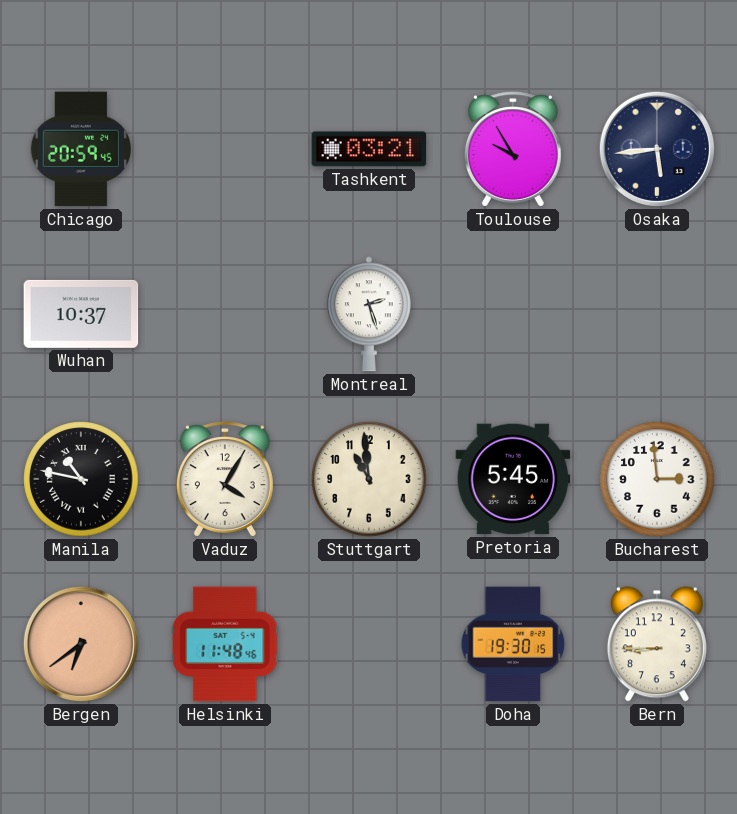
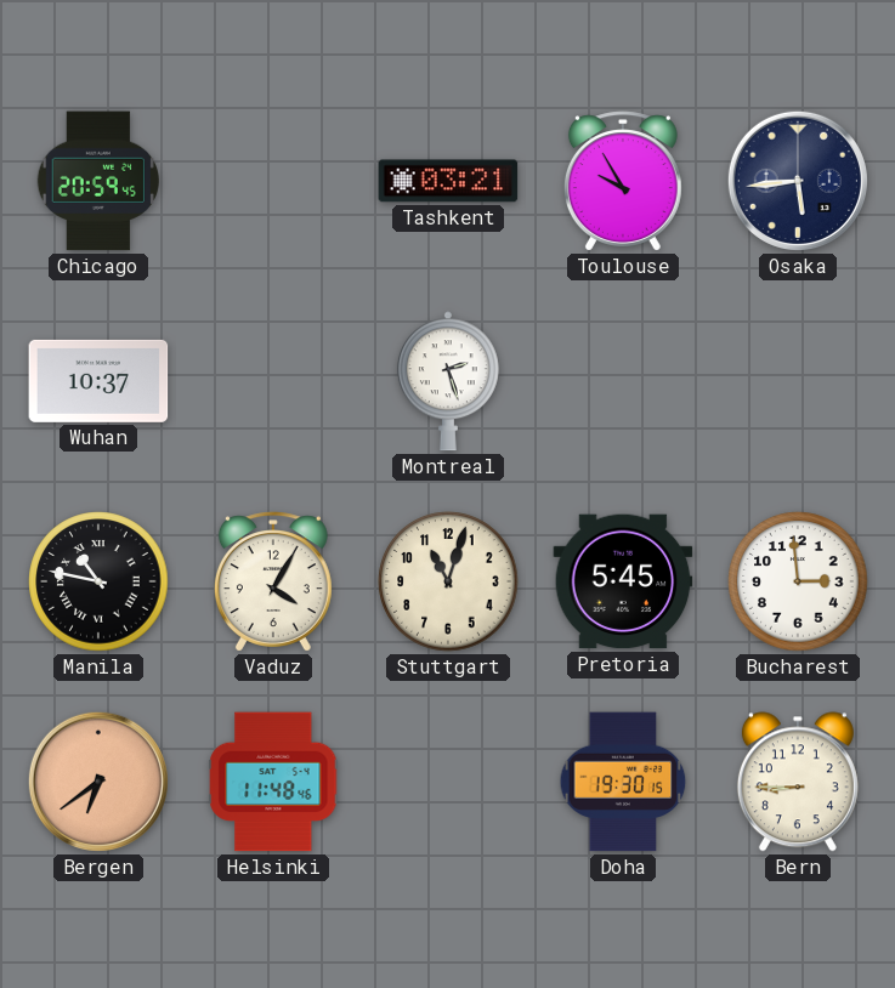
Stuttgart: 10:59 -> 11:03
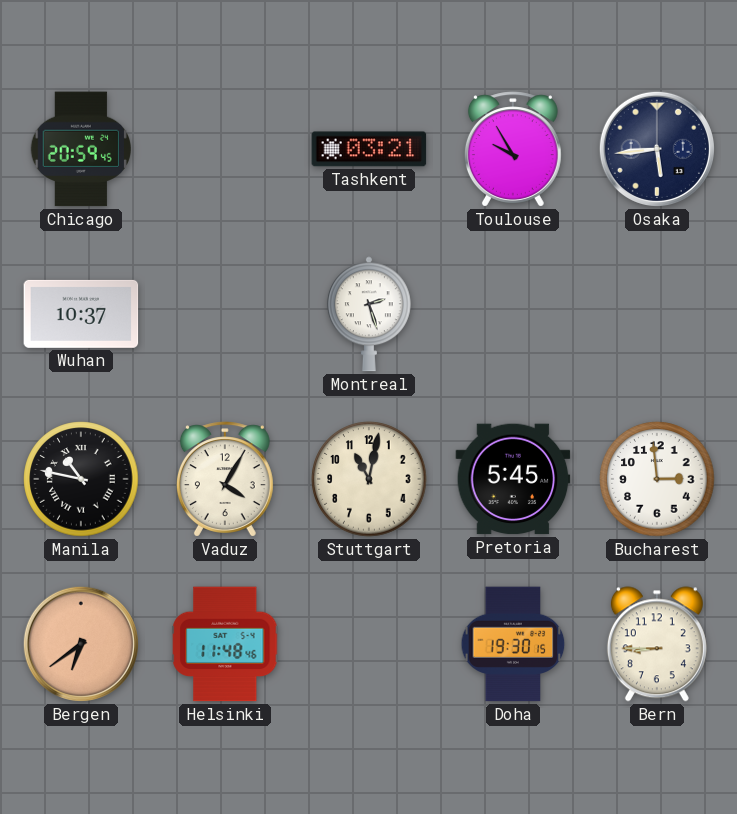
Stuttgart: 11:03 -> 11:02
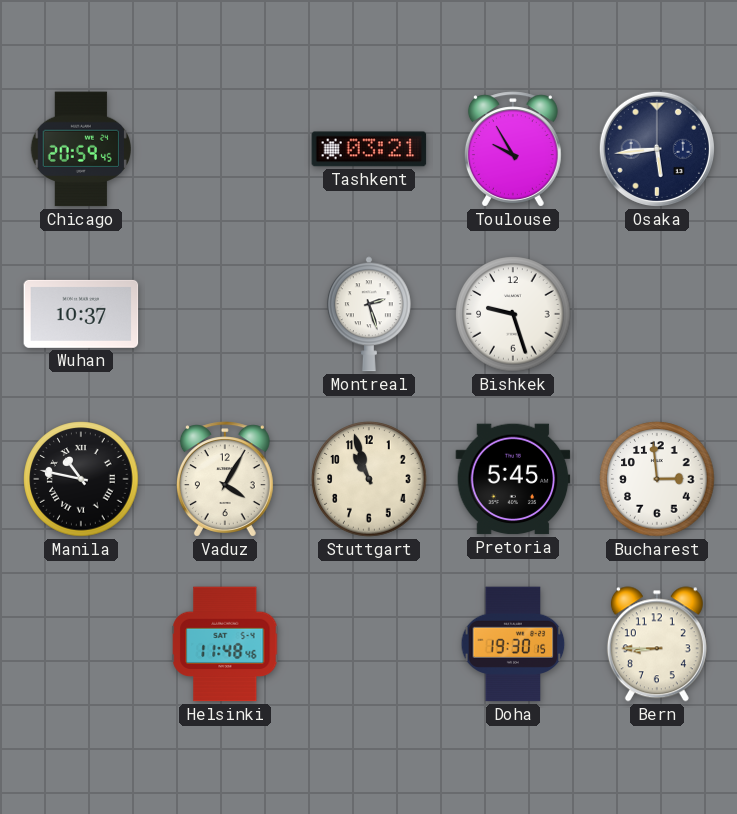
Bishkek: none -> 9:27
Stuttgart: 11:02 -> 10:57
Bergen: 6:39 -> none
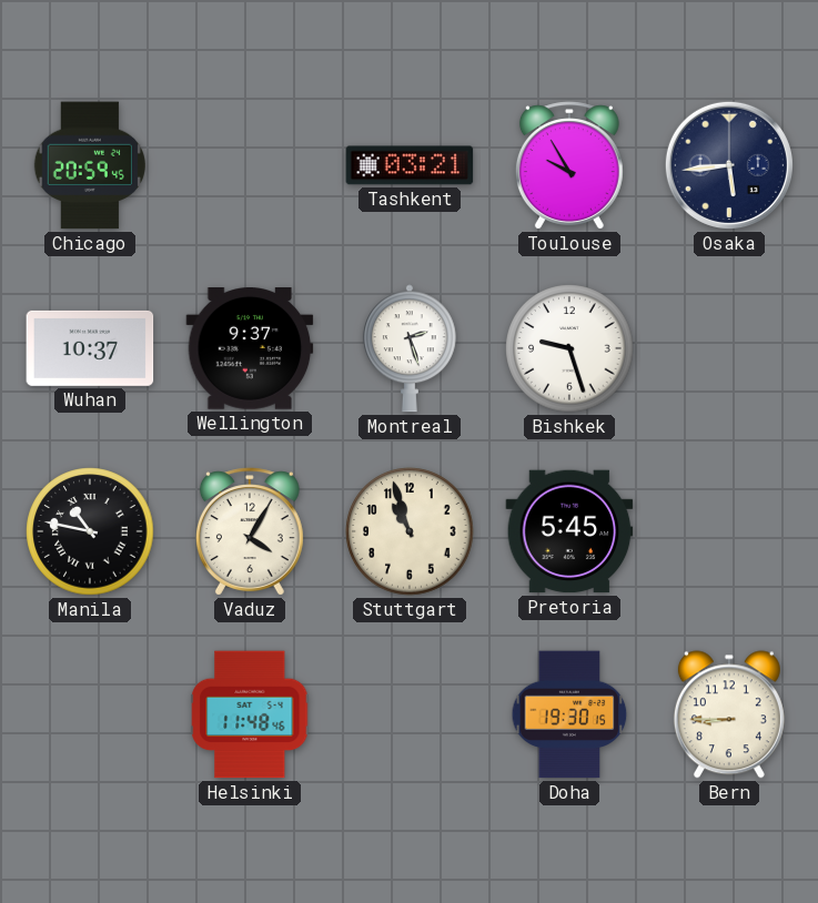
Wellington: none -> 9:37
Bucharest: 2:59 -> none
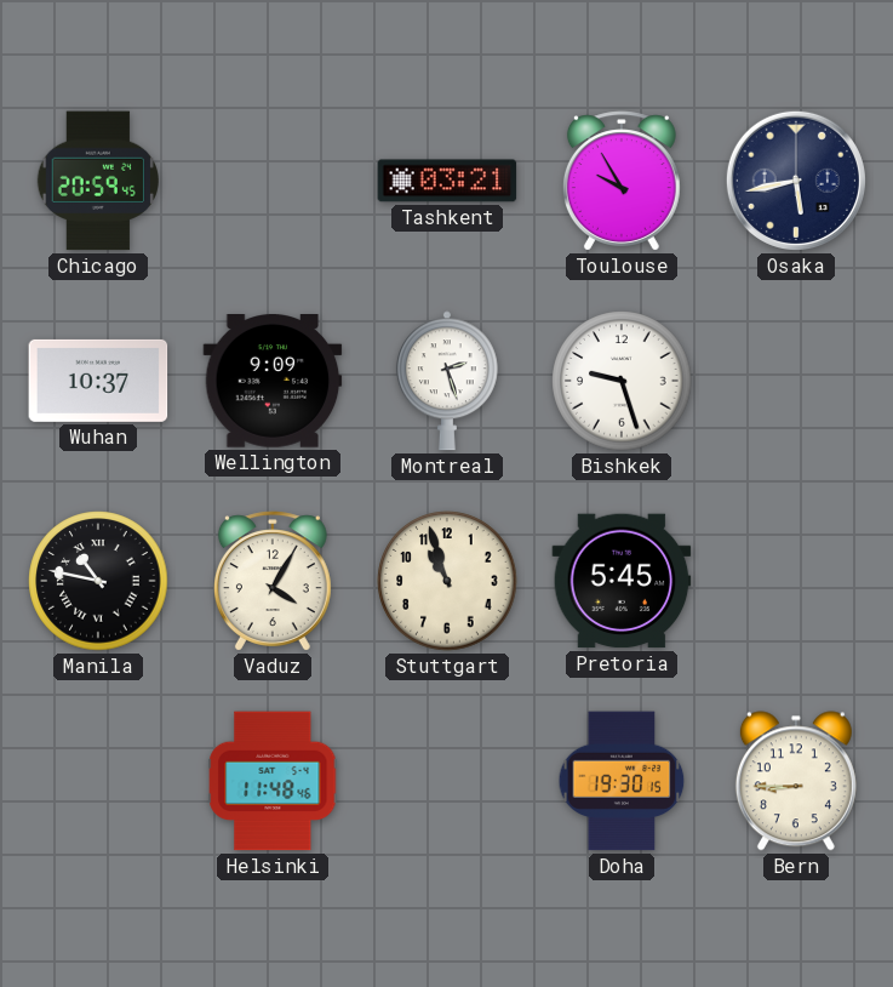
Osaka: 5:44 -> 5:43
Wellington: 9:37 -> 9:09
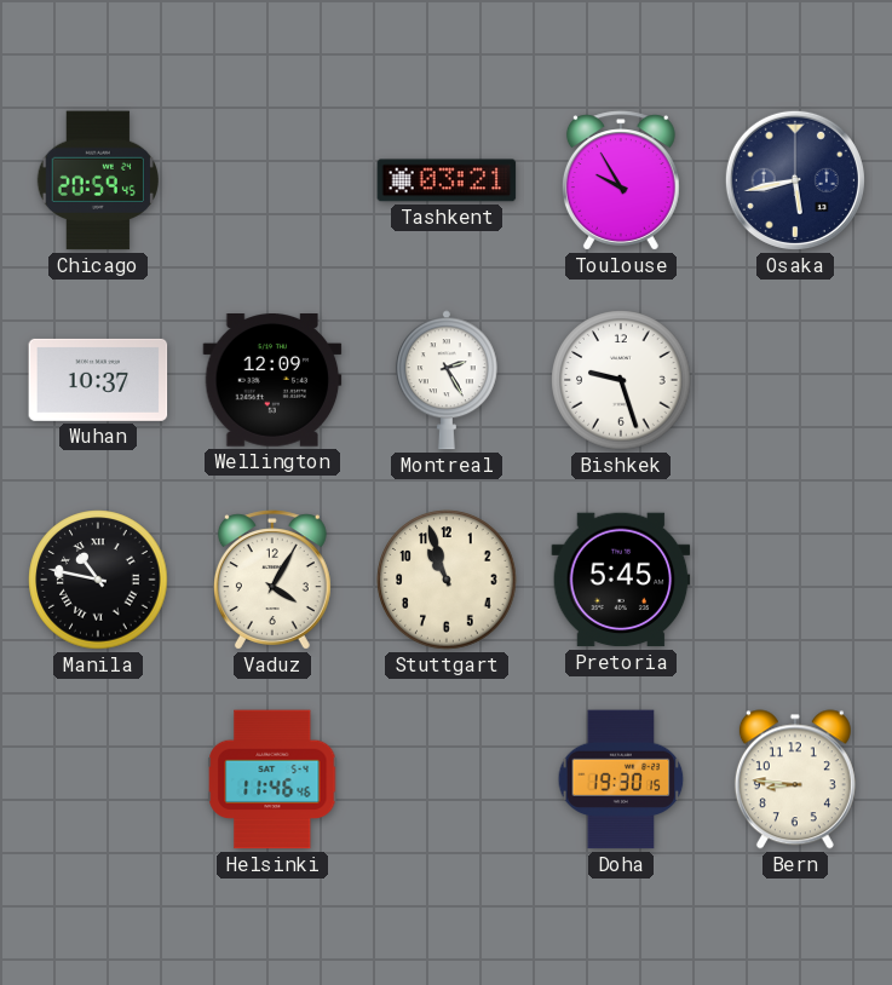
Wellington: 9:09 -> 12:09
Montreal: 2:27 -> 2:25
Helsinki: 11:48 -> 11:46
Bern: 8:45 -> 8:46
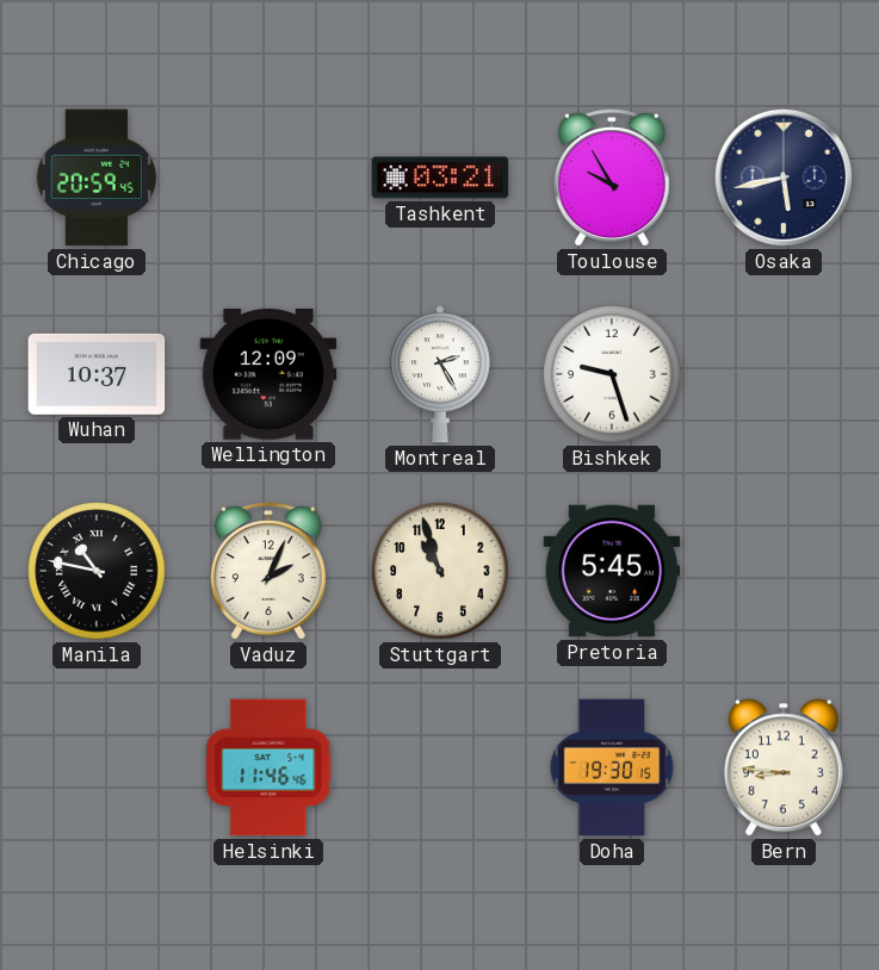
Vaduz: 4:05 -> 2:04
